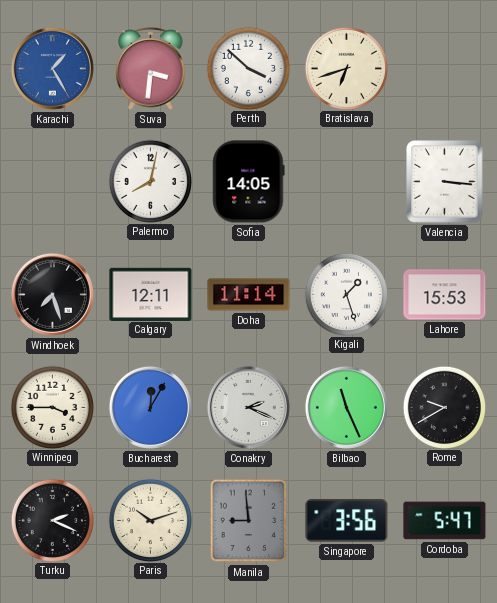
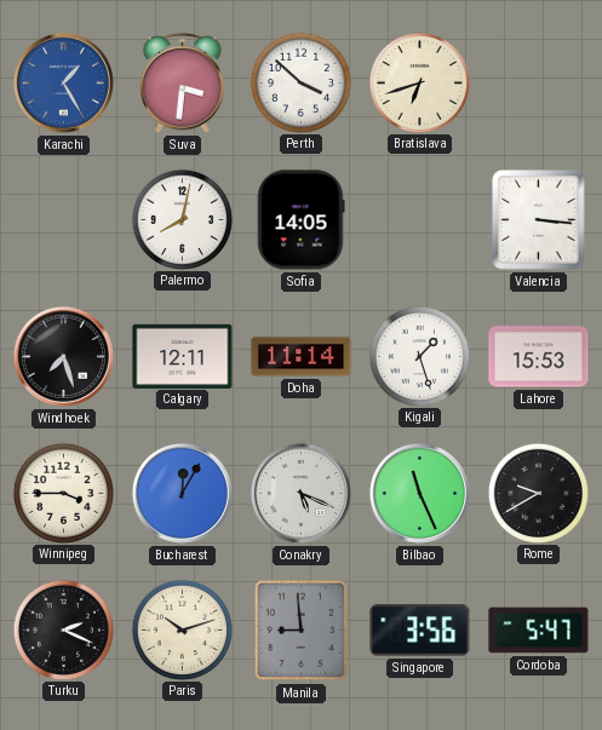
Conakry: 2:19 -> 5:19
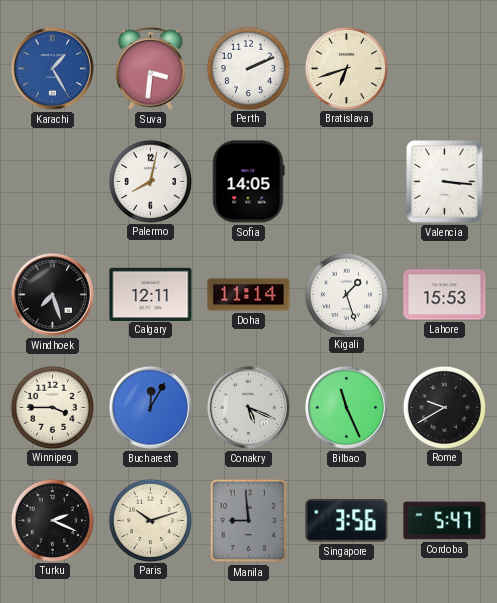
Perth: 3:52 -> 2:11
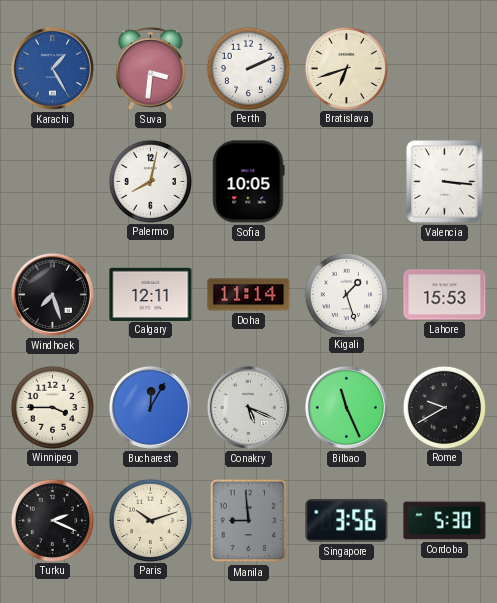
Sofia: 14:05 -> 10:05
Cordoba: 5:47 -> 5:30
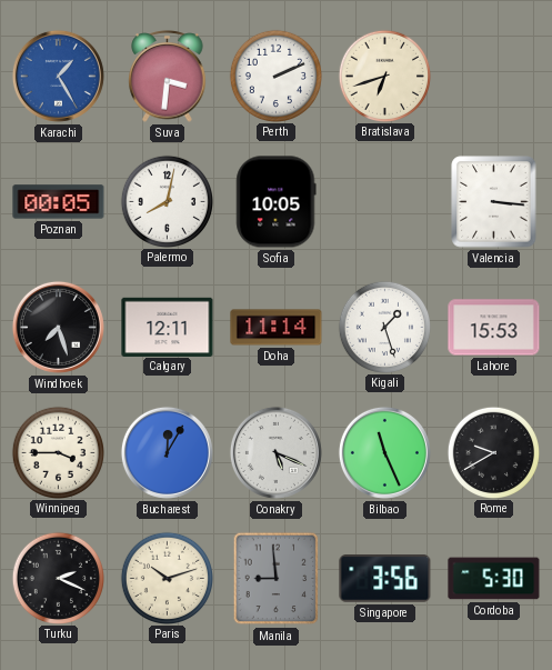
Poznan: none -> 00:05
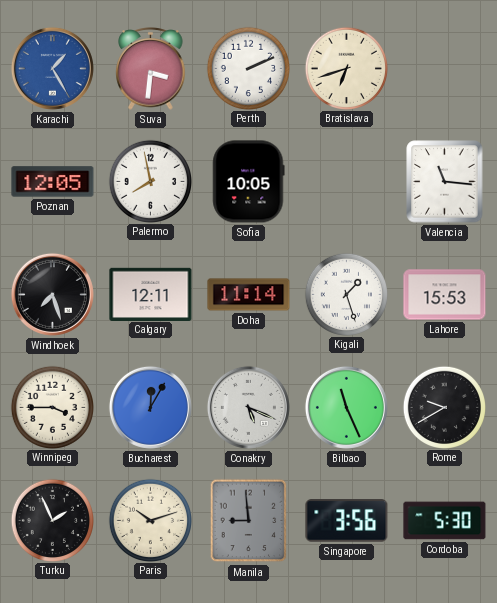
Poznan: 00:05 -> 12:05
Palermo: 8:02 -> 7:58
Valencia: 3:16 -> 11:16
Turku: 2:19 -> 1:56
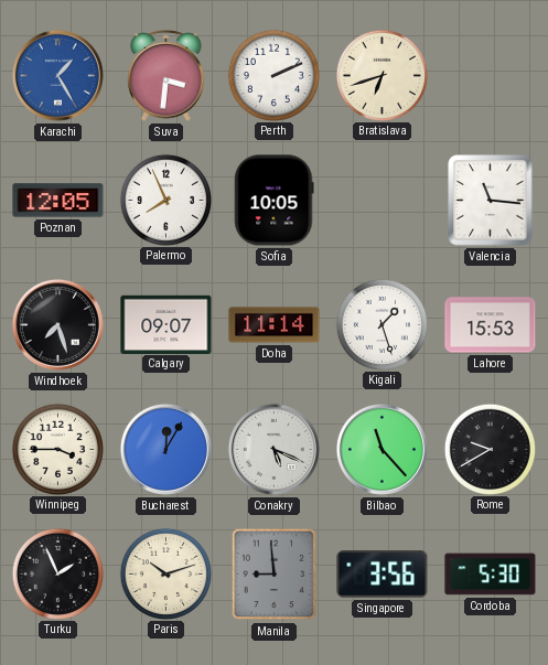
Palermo: 7:58 -> 7:56
Calgary: 12:11 -> 09:07
Bilbao: 11:26 -> 11:23
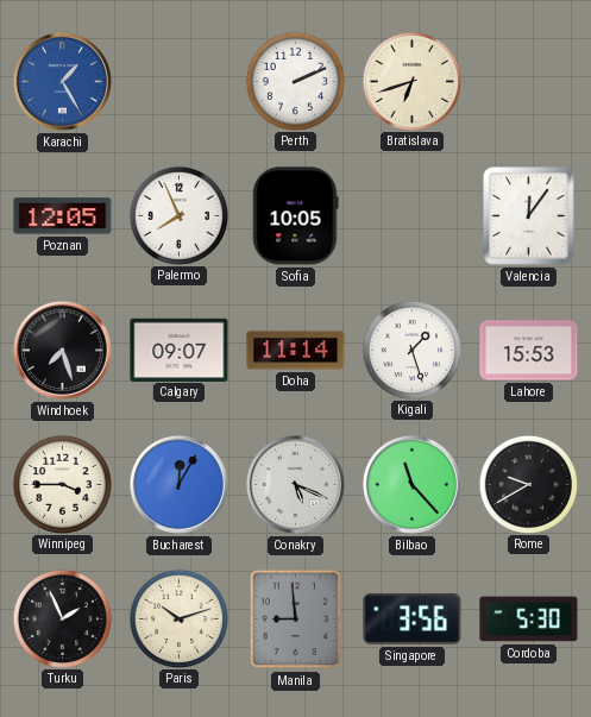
Suva: 3:31 -> none
Valencia: 11:16 -> 12:06
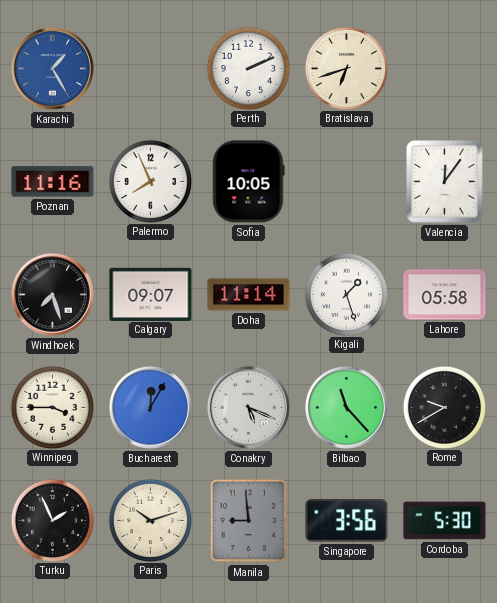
Poznan: 12:05 -> 11:16
Lahore: 15:53 -> 05:58
